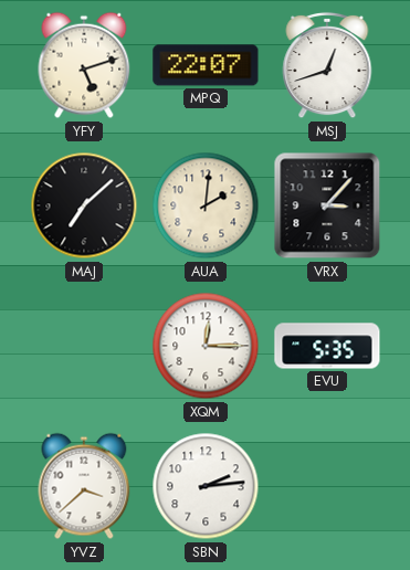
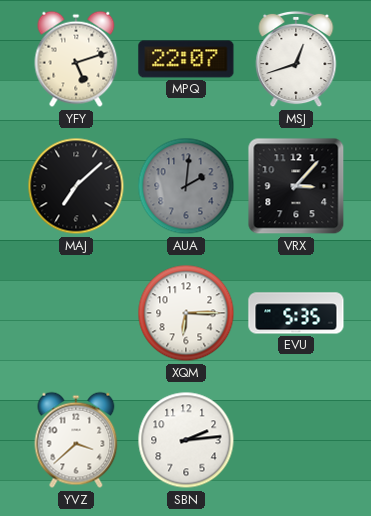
AUA dial: cream -> grey
XQM: 12:15 -> 6:15
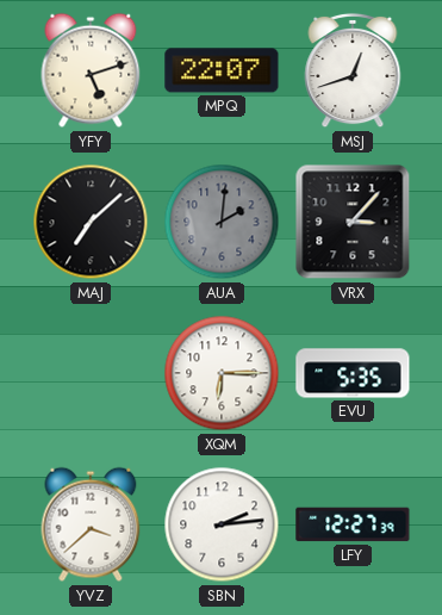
LFY: none -> 12:27
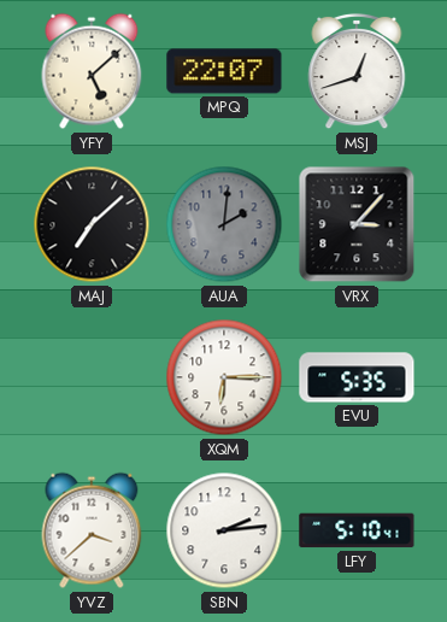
YFY: 5:12 -> 5:08
LFY: 12:27 -> 5:10
